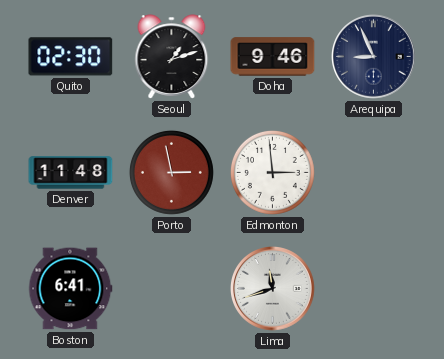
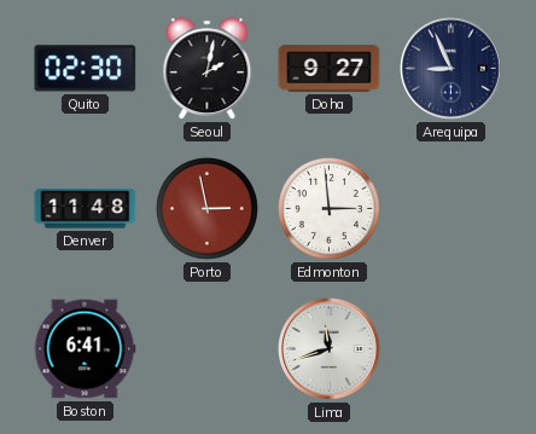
Seoul: 1:12 -> 2:02
Doha: 9:46 -> 9:27
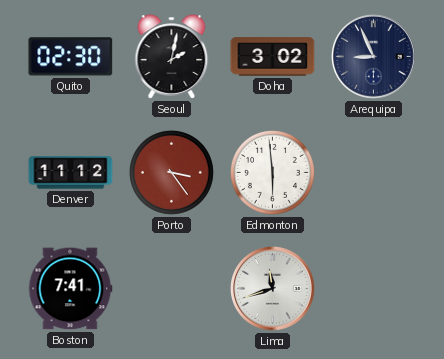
Doha: 9:27 -> 3:02
Denver: 11:48 -> 11:12
Porto: 2:58 -> 3:24
Edmonton: 2:59 -> 5:59
Boston: 6:41 -> 7:41
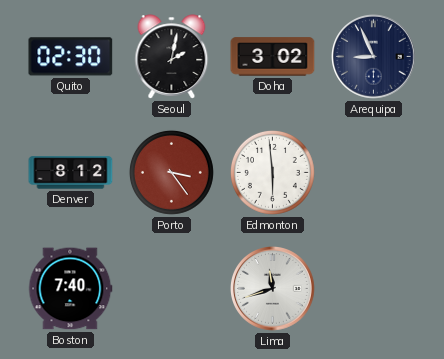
Denver: 11:12 -> 8:12
Boston: 7:41 -> 7:40
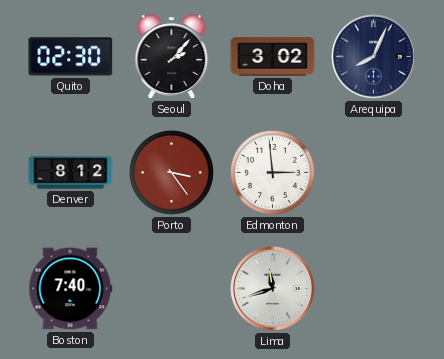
Seoul: 2:02 -> 2:07
Arequipa: 8:56 -> 8:04
Edmonton: 5:59 -> 2:59
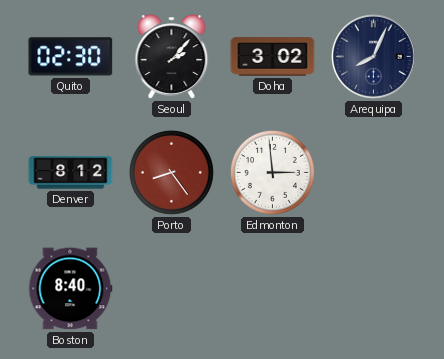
Porto: 3:24 -> 8:24
Boston: 7:40 -> 8:40
Lima: 11:42 -> none
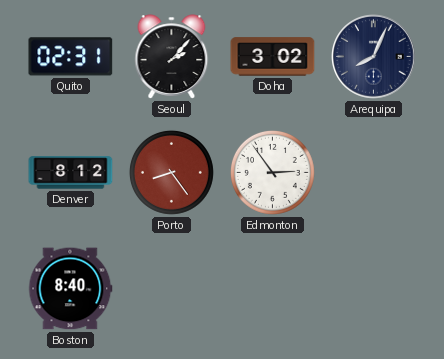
Quito: 02:30 -> 02:31
Edmonton: 2:59 -> 2:54
